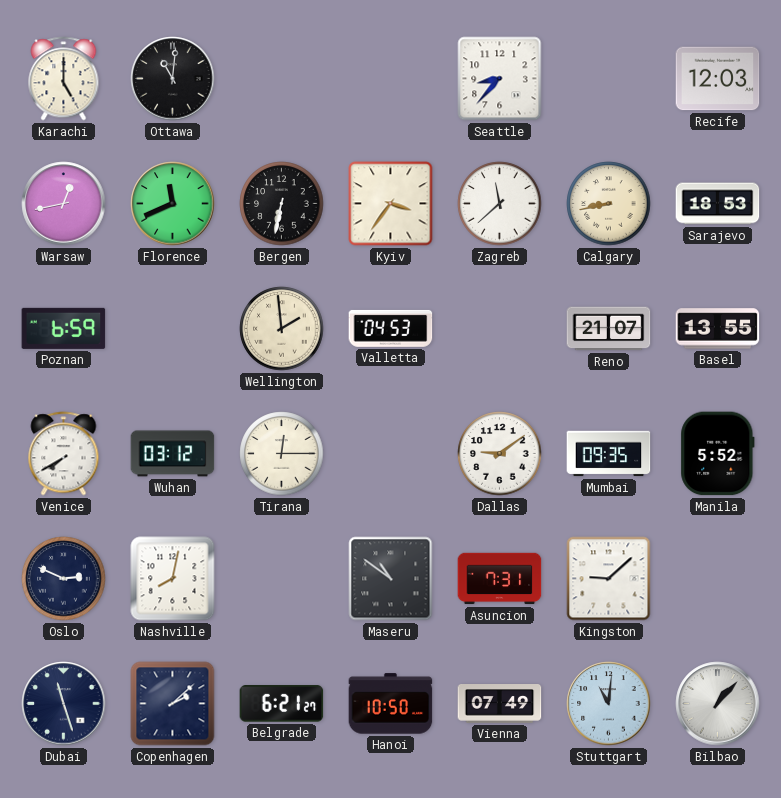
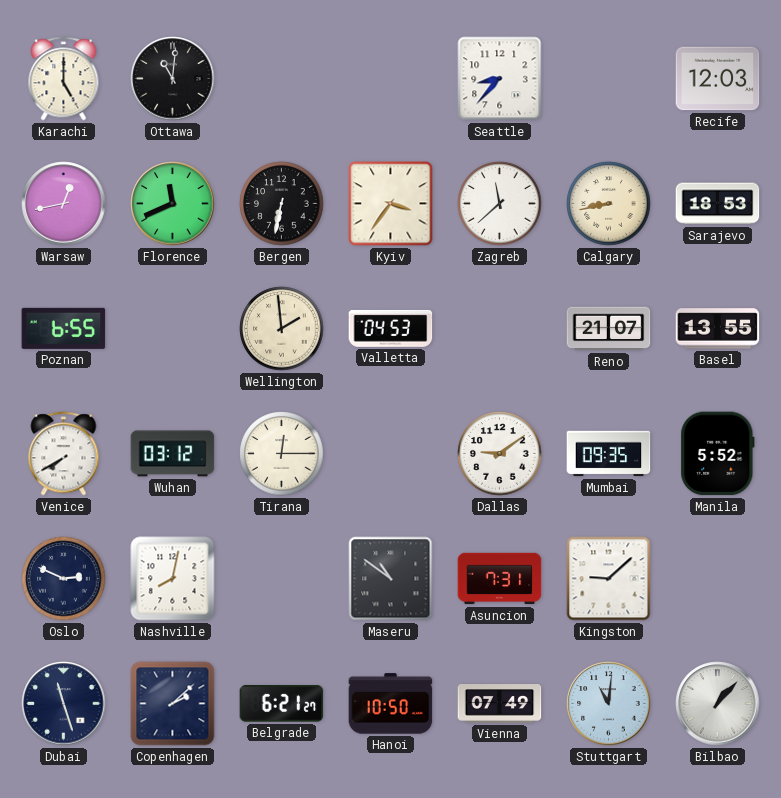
Poznan: 6:59 -> 6:55
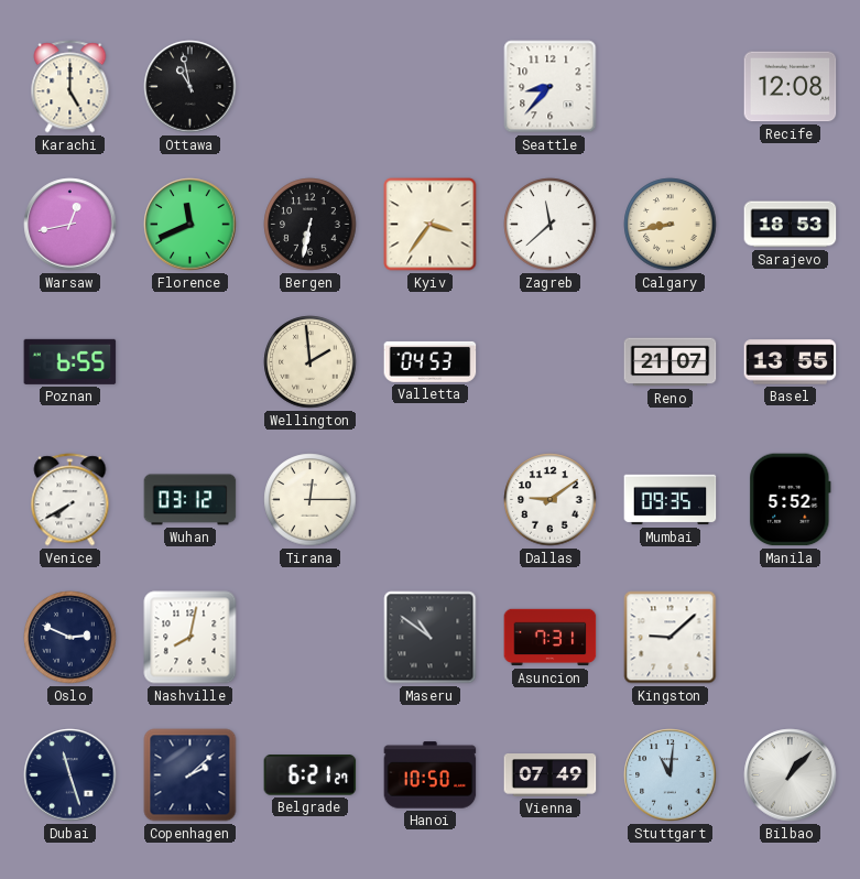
Ottawa: 11:01 -> 10:58
Recife: 12:03 -> 12:08
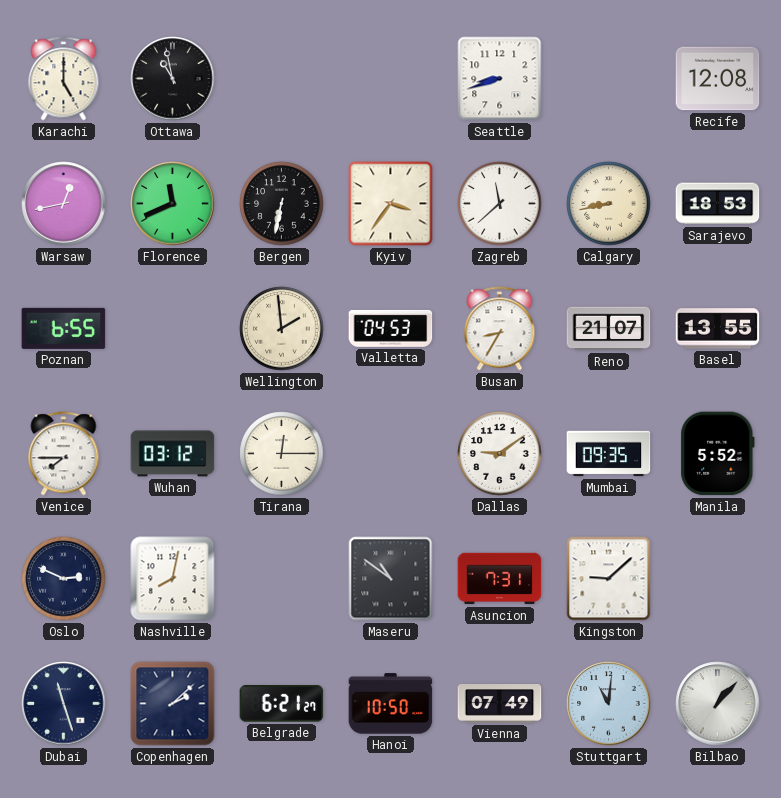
Seattle: 8:37 -> 8:42
Busan: none -> 8:35
Venice: 7:40 -> 7:45
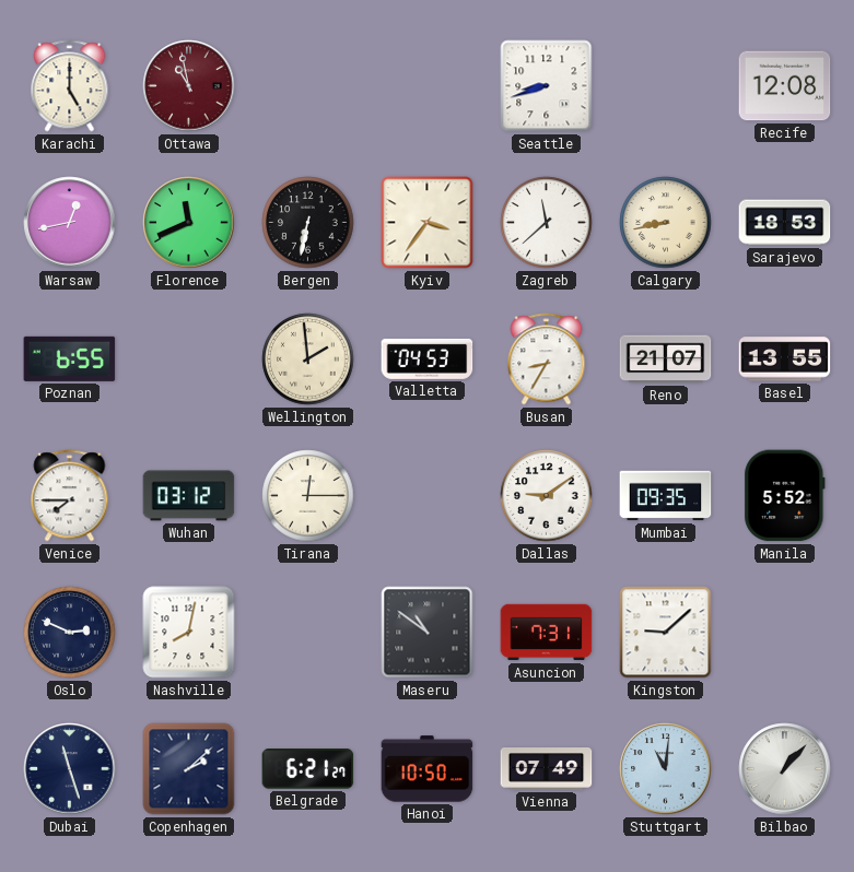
Ottawa dial: black -> burgundy
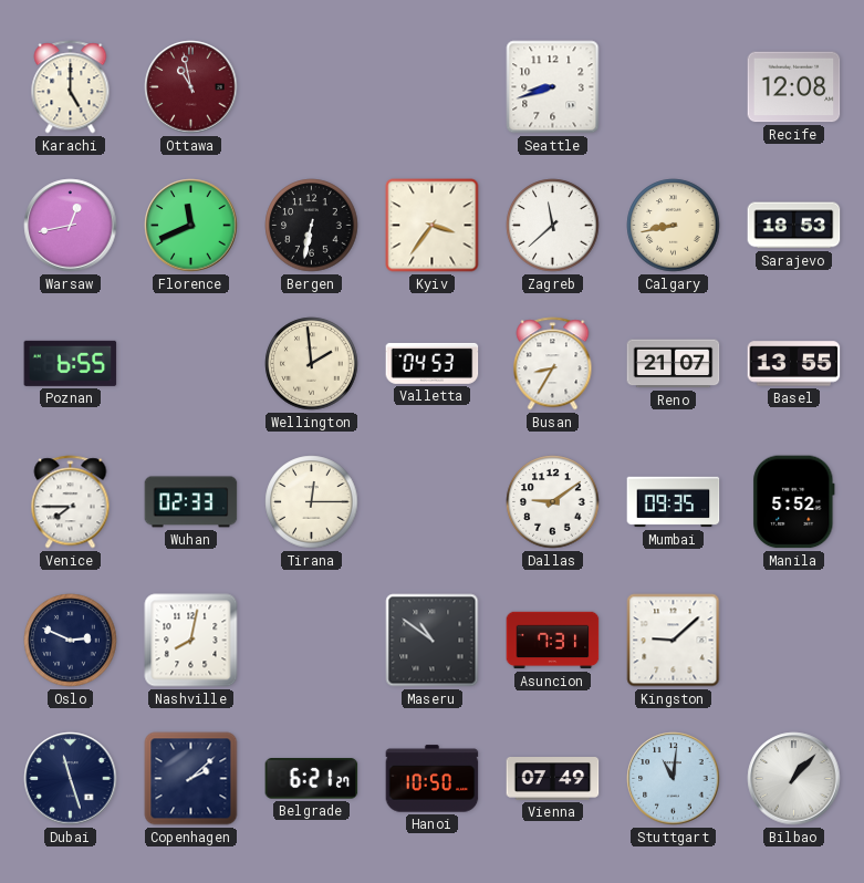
Wuhan: 03:12 -> 02:33
